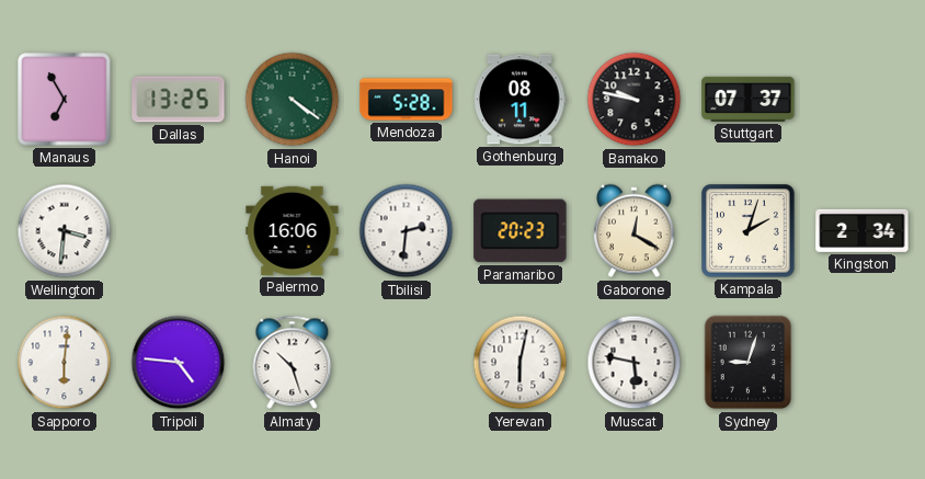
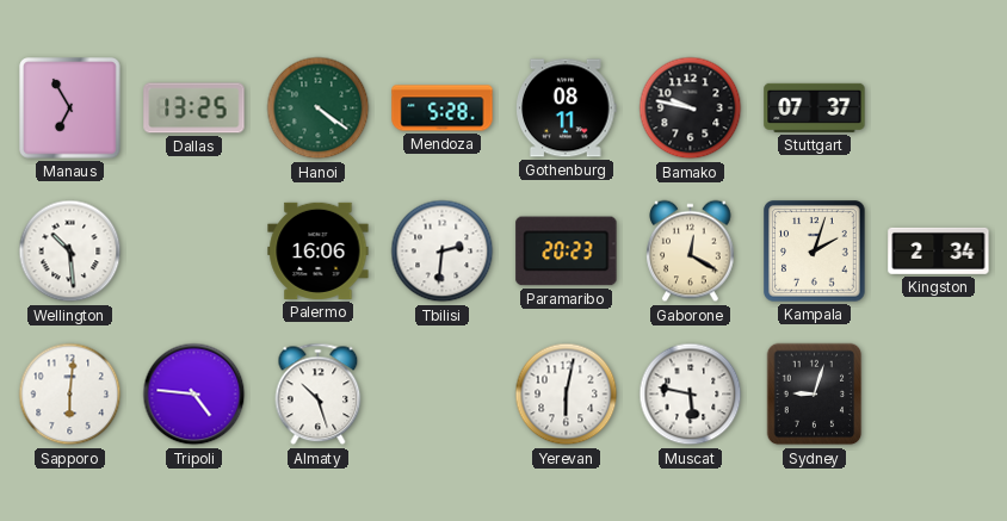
Wellington: 3:31 -> 10:29
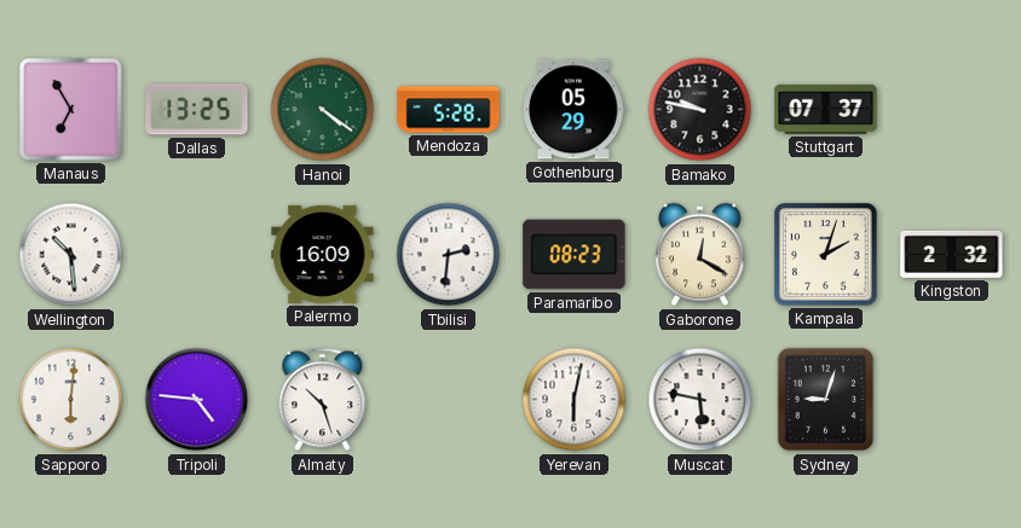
Gothenburg: 08:11 -> 05:29
Palermo: 16:06 -> 16:09
Paramaribo: 20:23 -> 08:23
Kingston: 2:34 -> 2:32
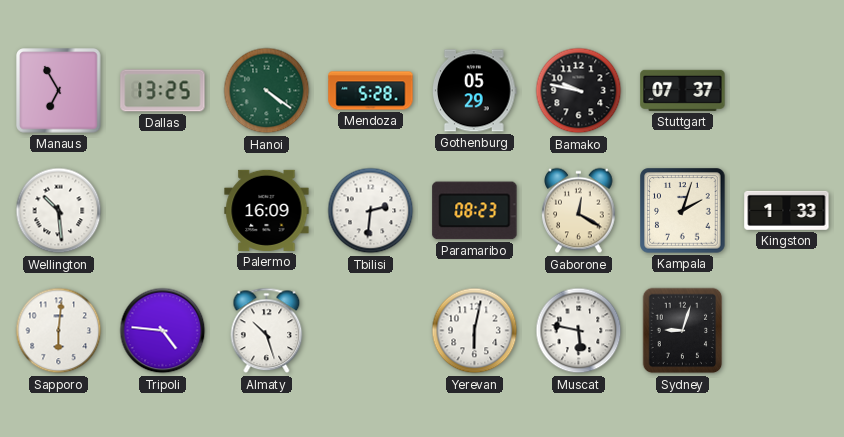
Kingston: 2:32 -> 1:33
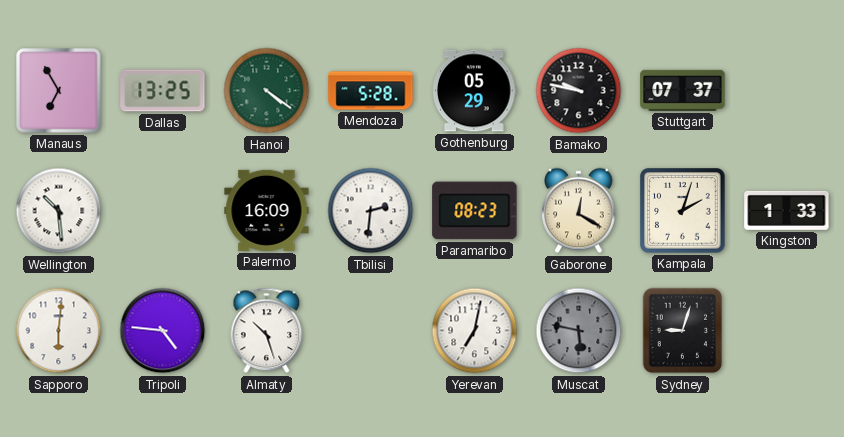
Yerevan: 6:02 -> 7:02
Muscat dial: white -> grey
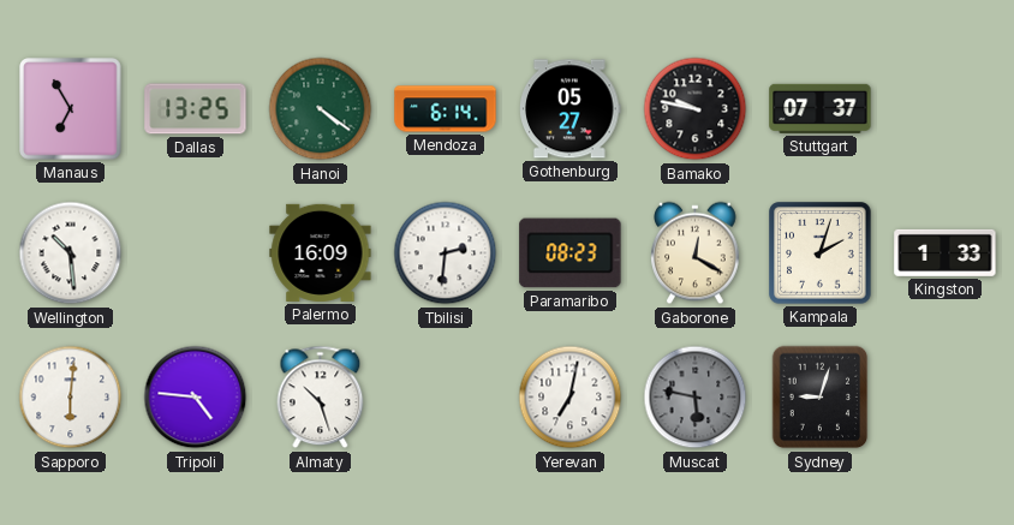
Mendoza: 5:28 -> 6:14
Gothenburg: 05:29 -> 05:27
